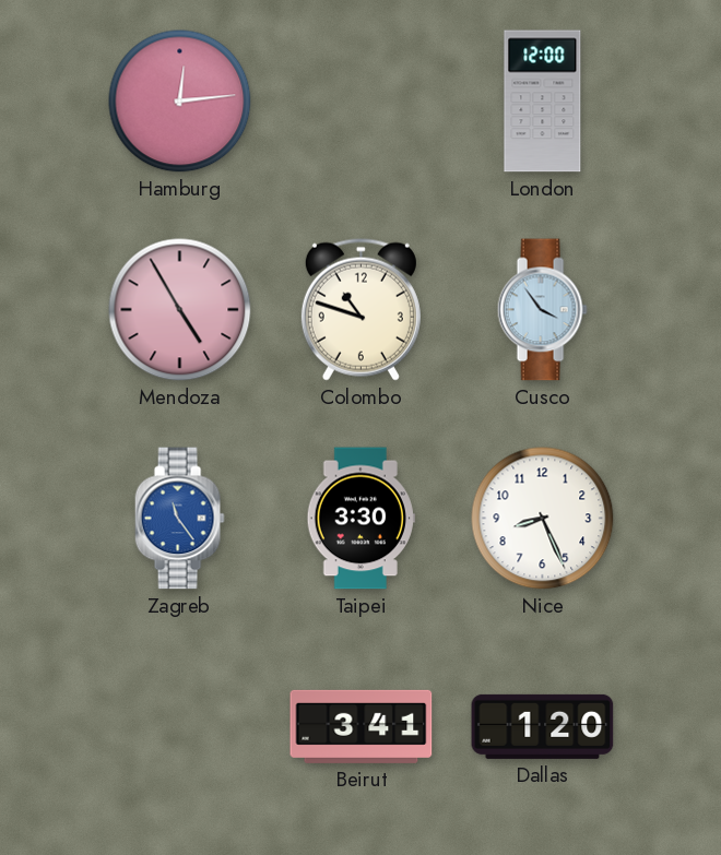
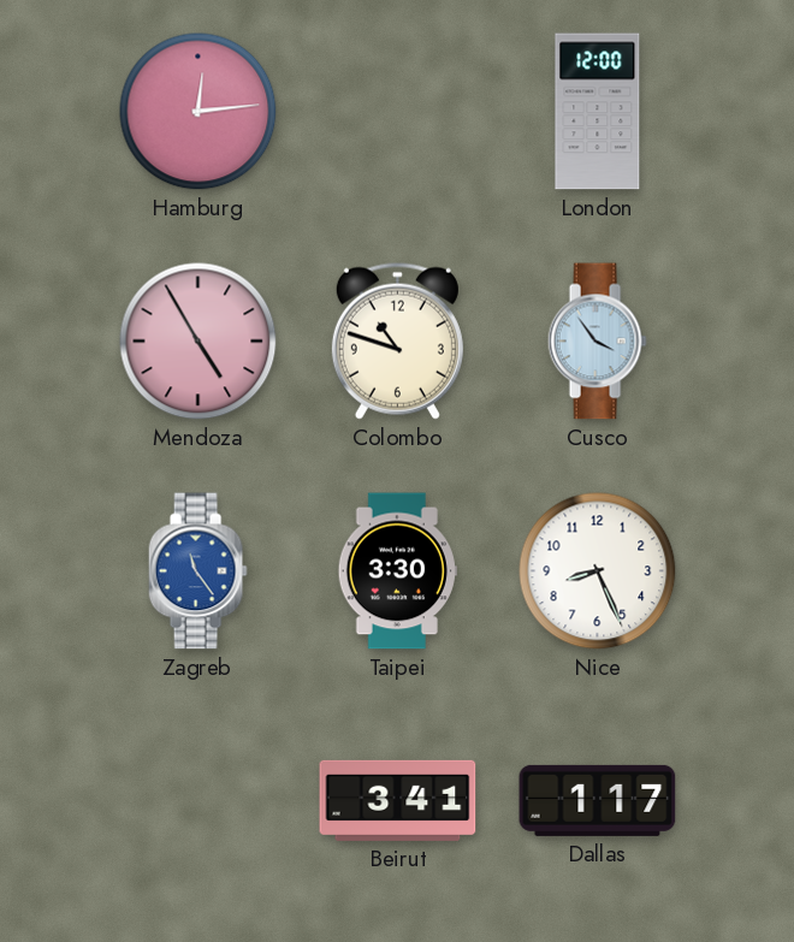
Dallas: 1:20 -> 1:17
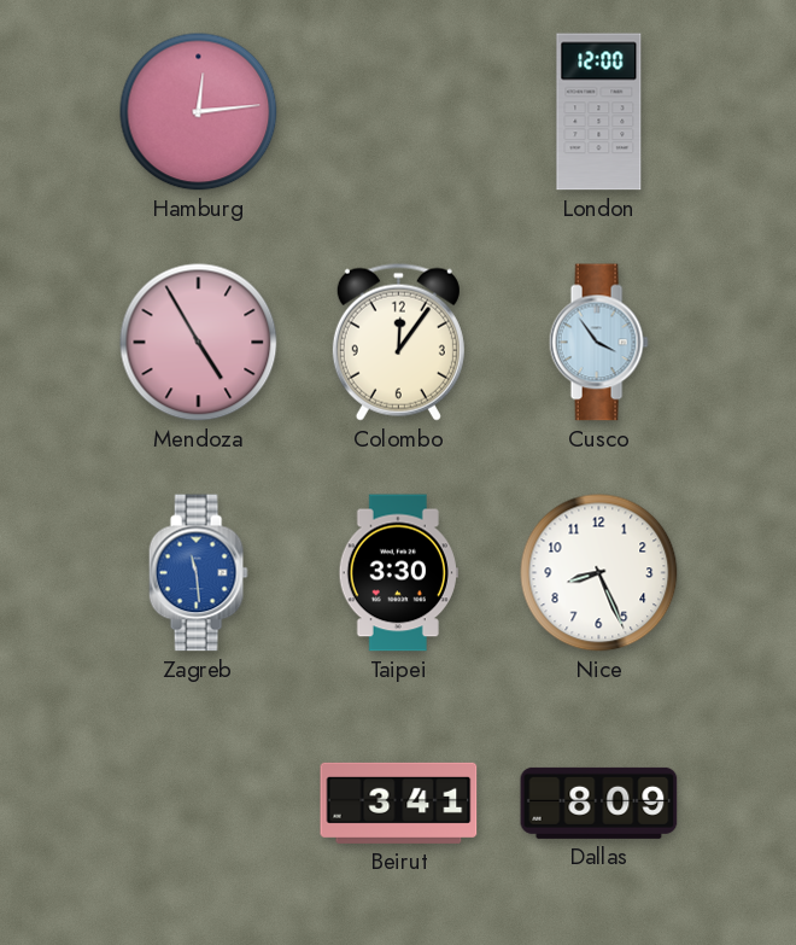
Colombo: 10:48 -> 12:06
Zagreb: 11:24 -> 11:29
Dallas: 1:17 -> 8:09
